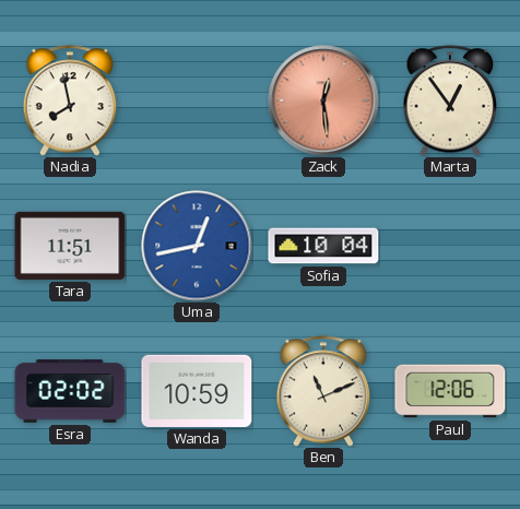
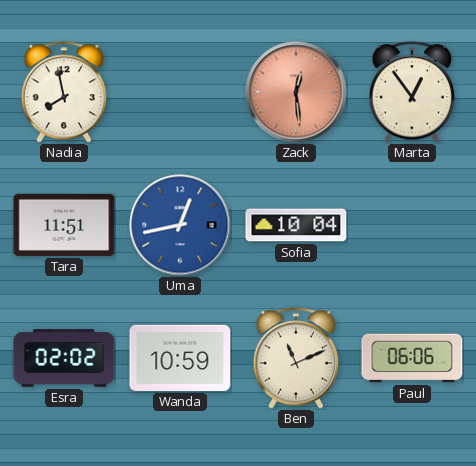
Paul: 12:06 -> 06:06
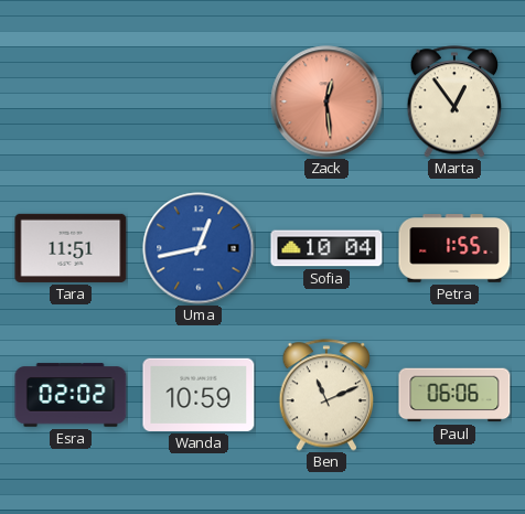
Nadia: 7:58 -> none
Petra: none -> 1:55
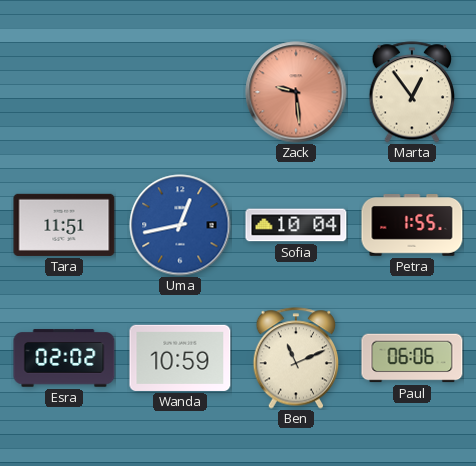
Zack: 12:29 -> 9:29
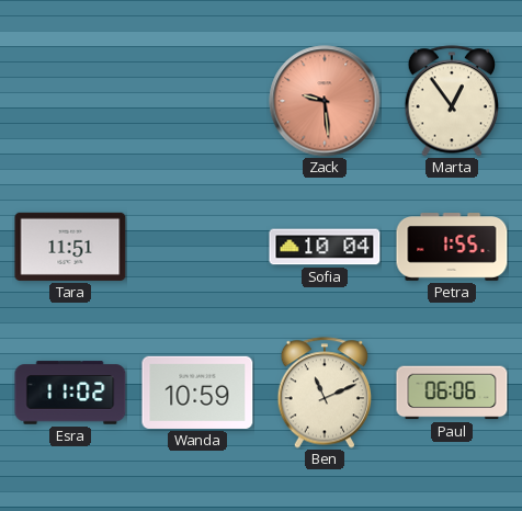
Uma: 12:43 -> none
Esra: 02:02 -> 11:02
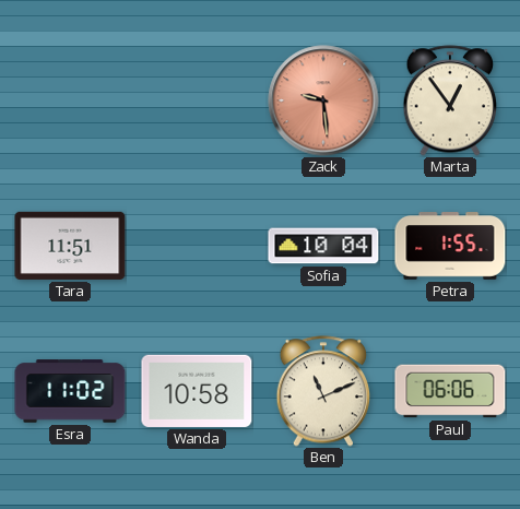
Wanda: 10:59 -> 10:58
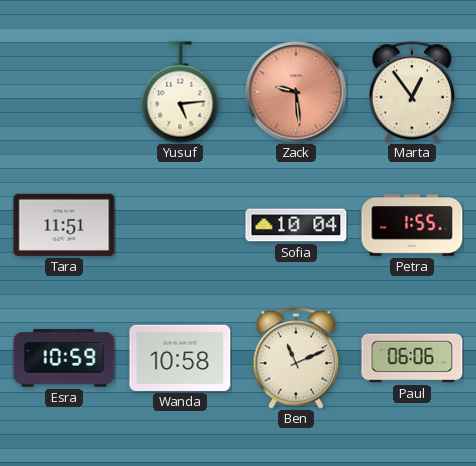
Yusuf: none -> 5:14
Esra: 11:02 -> 10:59
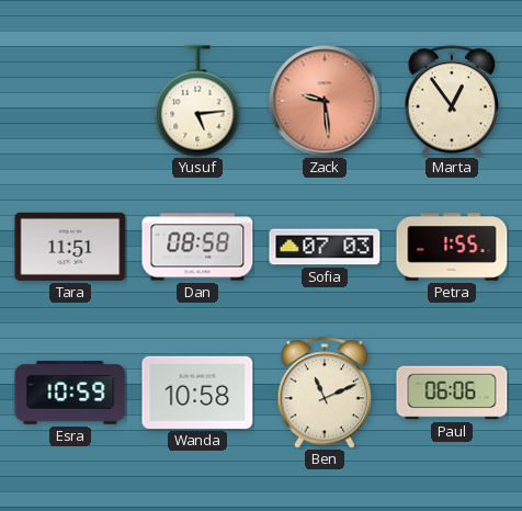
Dan: none -> 08:58
Sofia: 10:04 -> 07:03
